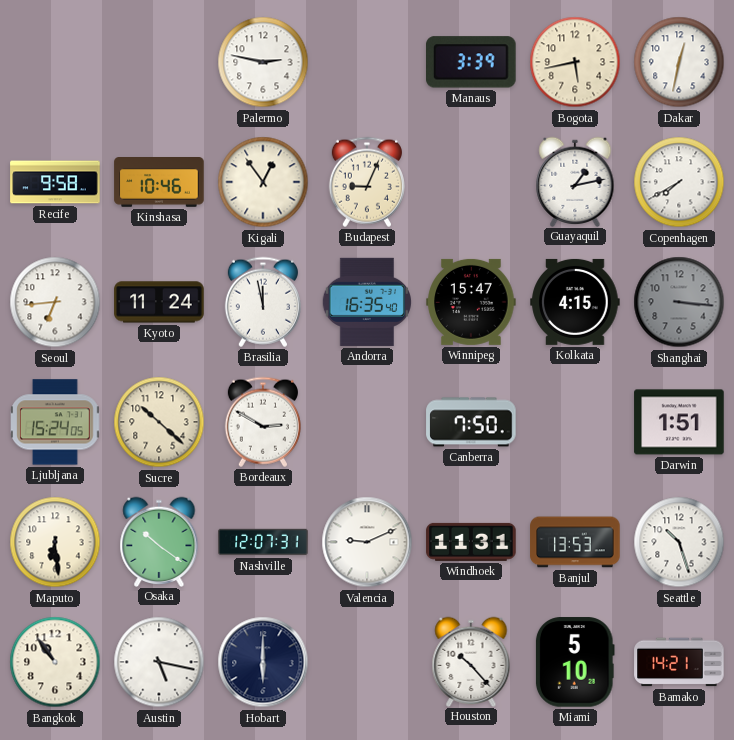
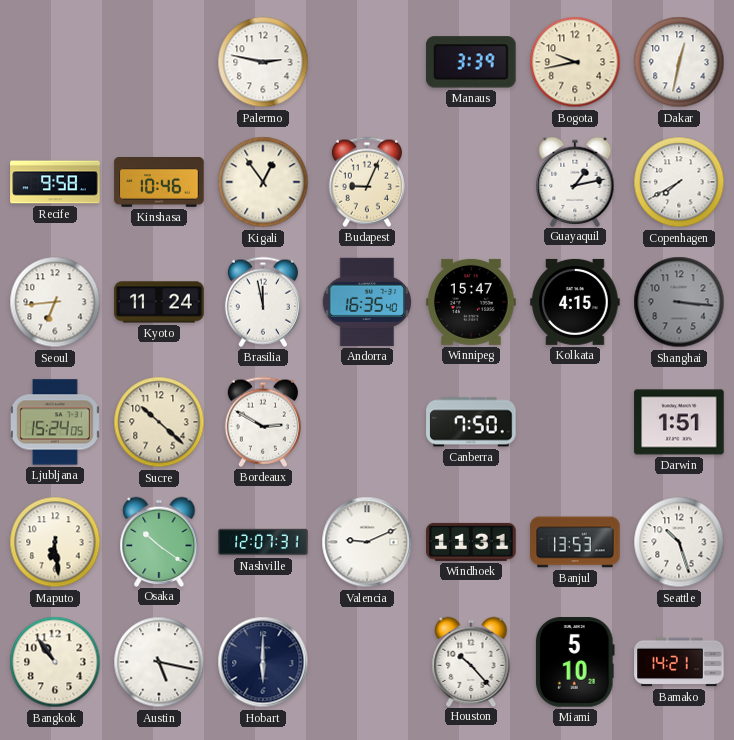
Bogota: 5:43 -> 9:43
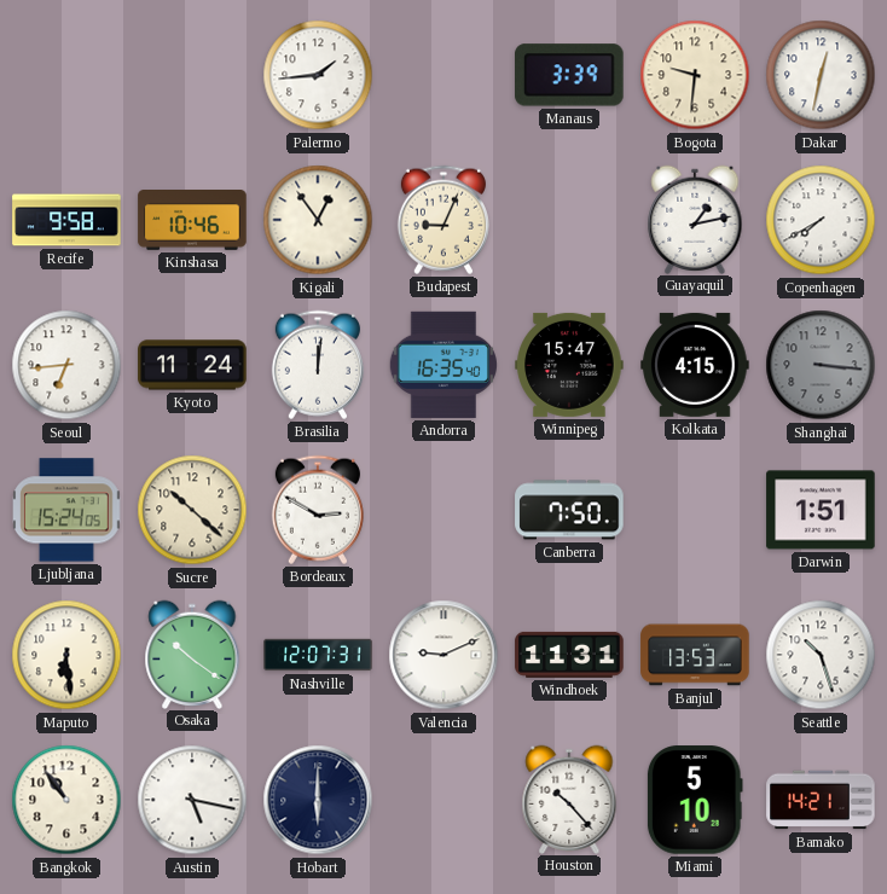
Palermo: 2:47 -> 1:44
Bogota: 9:43 -> 9:31
Brasilia: 11:58 -> 12:01
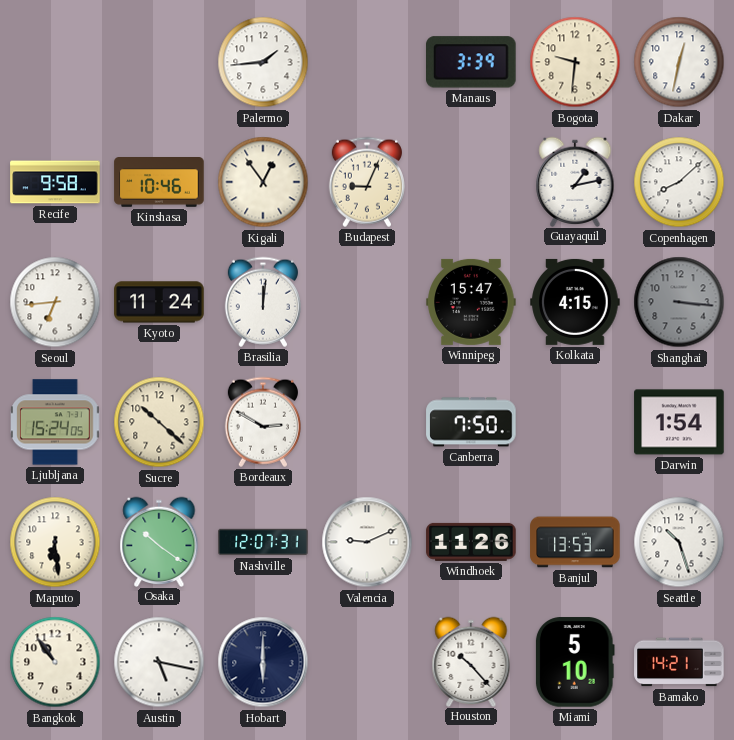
Copenhagen: 7:40 -> 8:08
Andorra: 16:35 -> none
Darwin: 1:51 -> 1:54
Windhoek: 11:31 -> 11:26
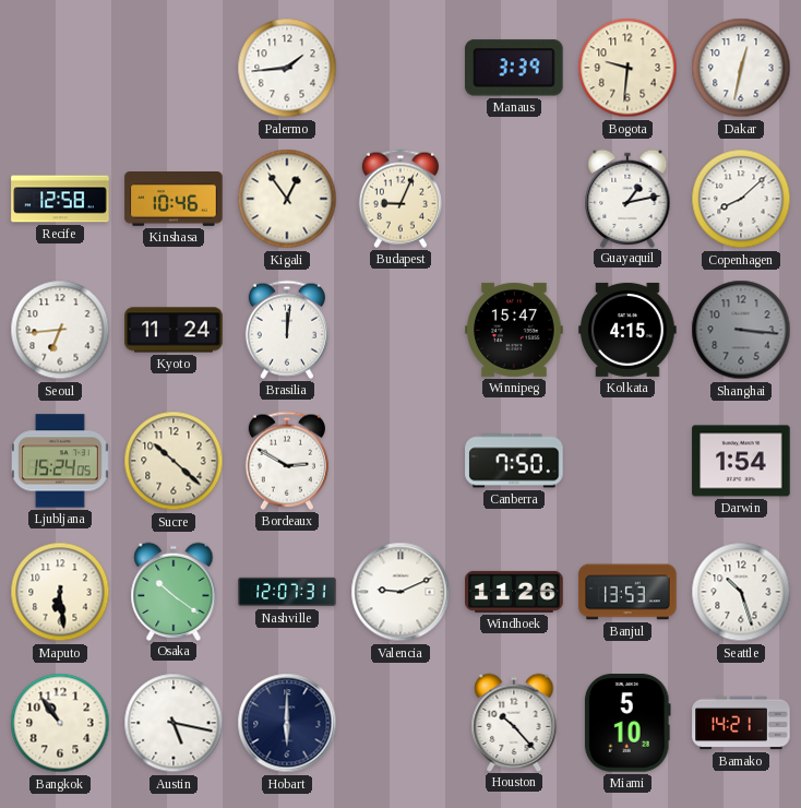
Recife: 9:58 -> 12:58
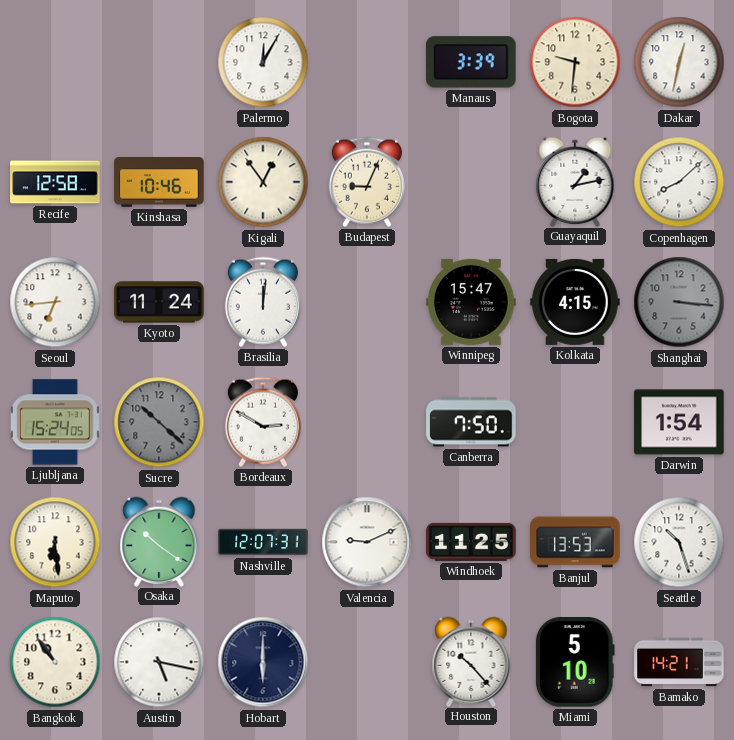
Palermo: 1:44 -> 12:05
Sucre dial: cream -> grey
Windhoek: 11:26 -> 11:25
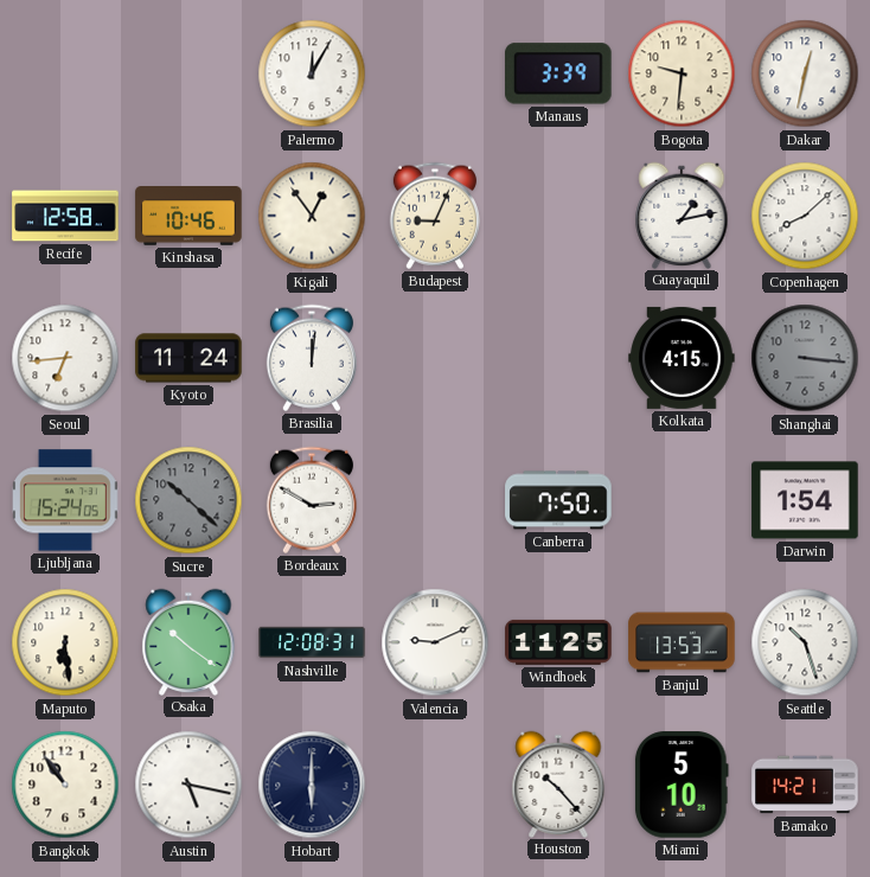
Winnipeg: 15:47 -> none
Nashville: 12:07 -> 12:08
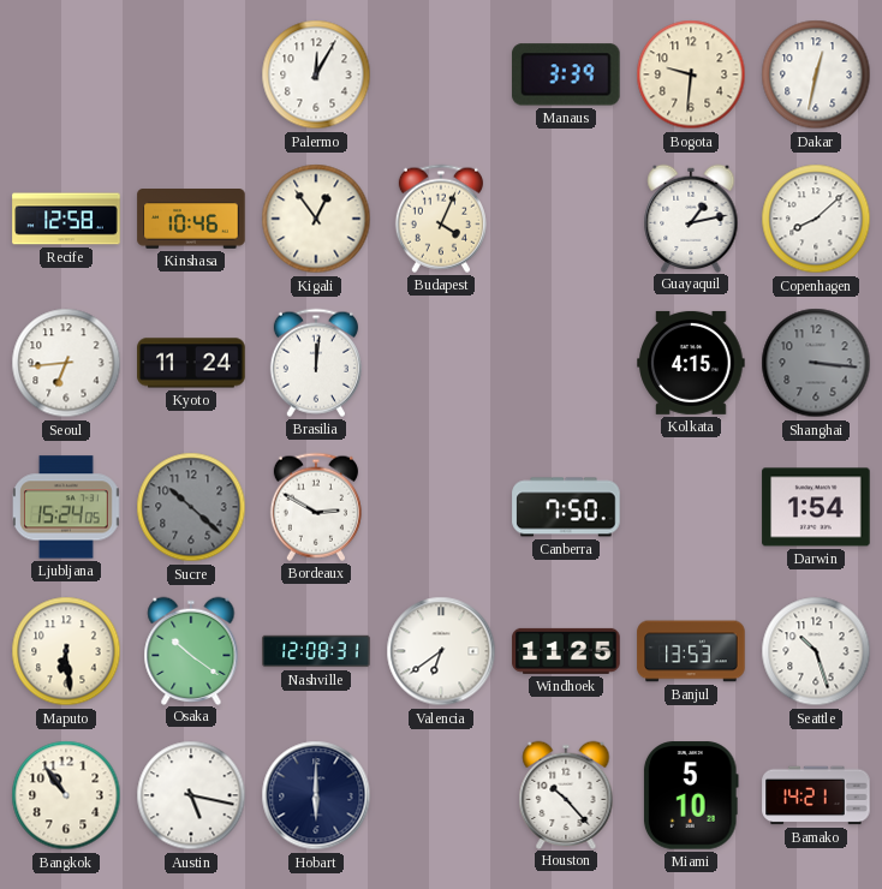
Budapest: 9:04 -> 4:04
Valencia: 9:11 -> 6:39
